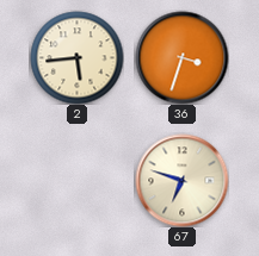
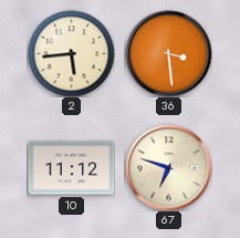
36: 3:33 -> 3:29
10: none -> 11:12
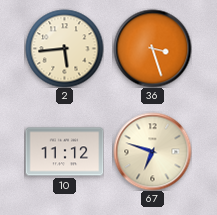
36: 3:29 -> 3:27
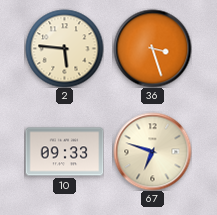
2: 5:44 -> 5:46
10: 11:12 -> 09:33
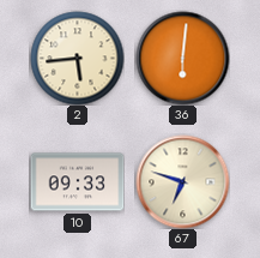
2: 5:46 -> 5:44
36: 3:27 -> 6:01
